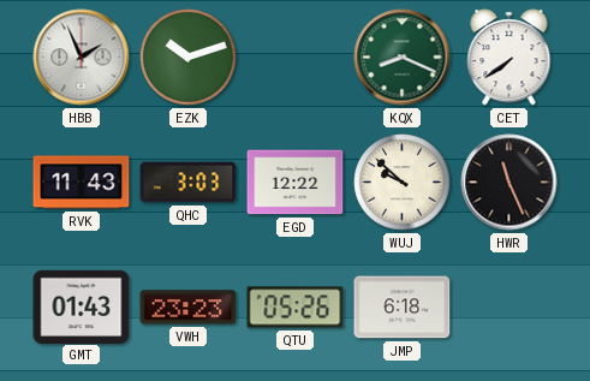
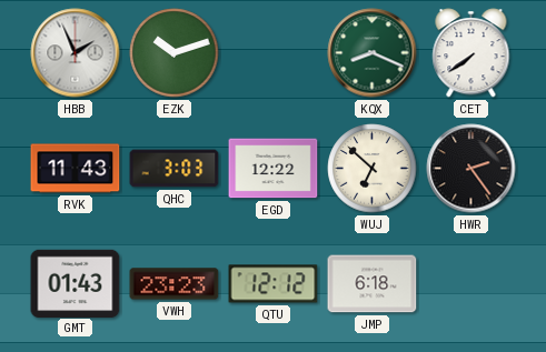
WUJ: 9:52 -> 6:52
HWR: 11:26 -> 2:24
QTU: 05:26 -> 12:12
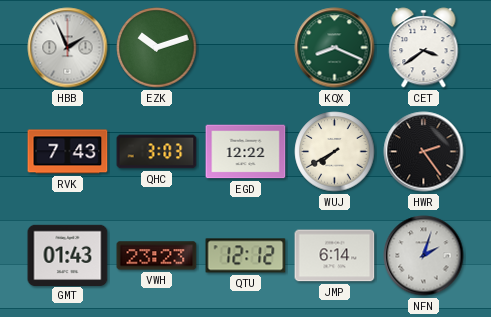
CET: 7:39 -> 3:39
RVK: 11:43 -> 7:43
WUJ: 6:52 -> 7:40
JMP: 6:18 -> 6:14
NFN: none -> 2:03
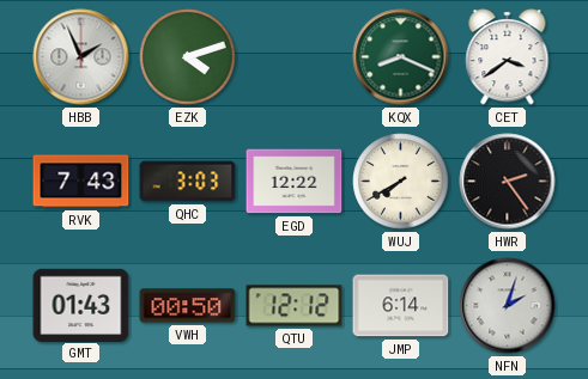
EZK: 10:12 -> 4:12
VWH: 23:23 -> 00:50
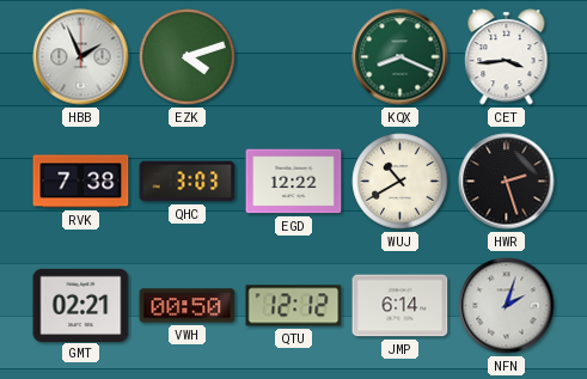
CET: 3:39 -> 3:44
RVK: 7:43 -> 7:38
WUJ: 7:40 -> 10:40
HWR: 2:24 -> 2:27
GMT: 01:43 -> 02:21
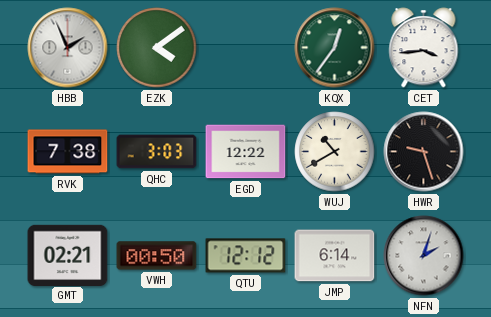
EZK: 4:12 -> 4:09
KQX: 8:19 -> 12:36
HWR: 2:27 -> 9:27
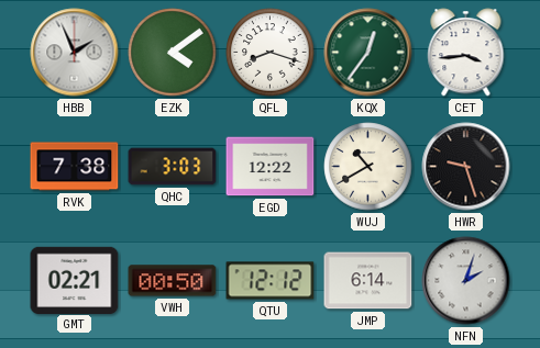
QFL: none -> 8:18
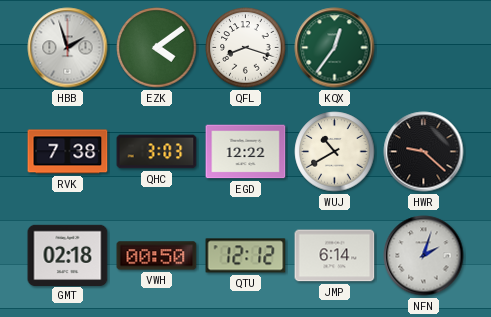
HBB: 1:56 -> 1:57
CET: 3:44 -> none
HWR: 9:27 -> 9:22
GMT: 02:21 -> 02:18
